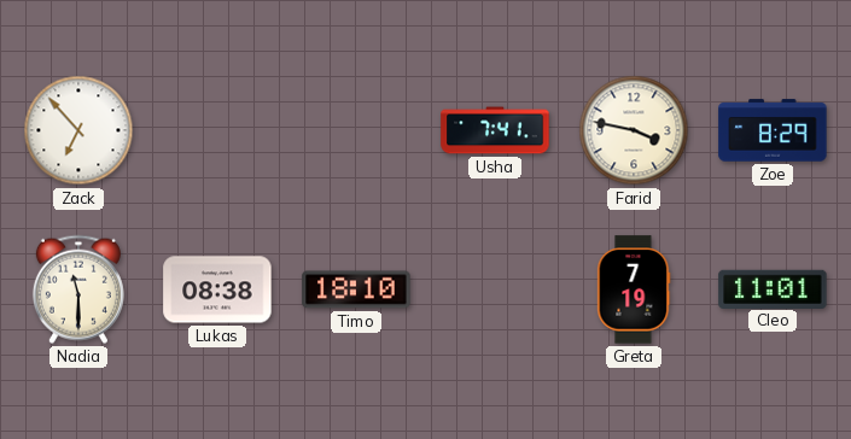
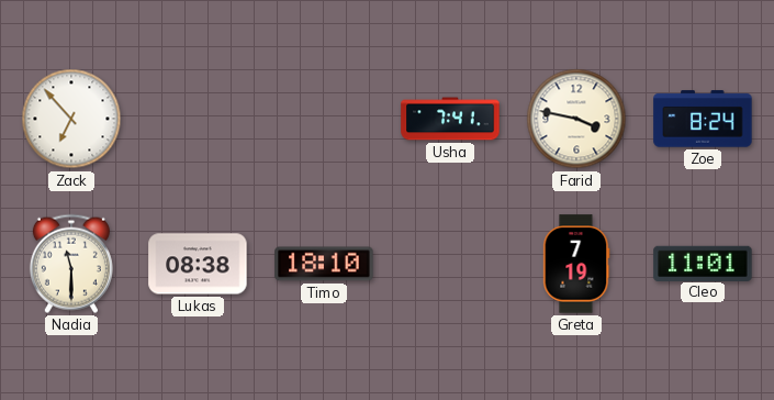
Zoe: 8:29 -> 8:24
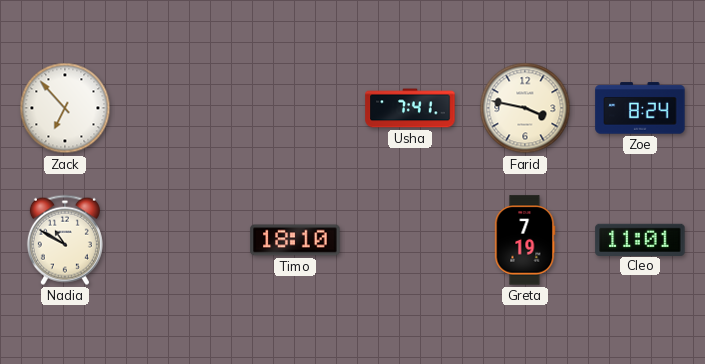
Nadia: 11:30 -> 10:50
Lukas: 08:38 -> none
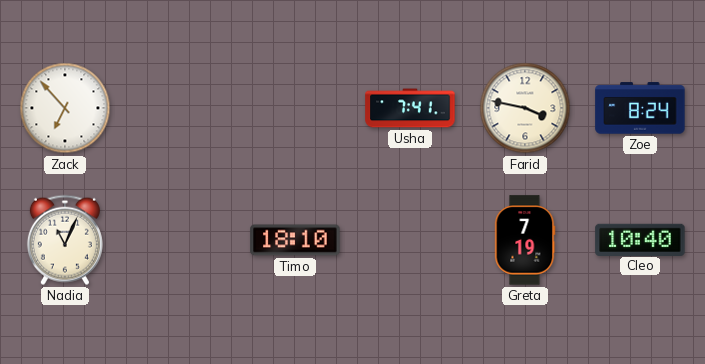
Nadia: 10:50 -> 11:04
Cleo: 11:01 -> 10:40
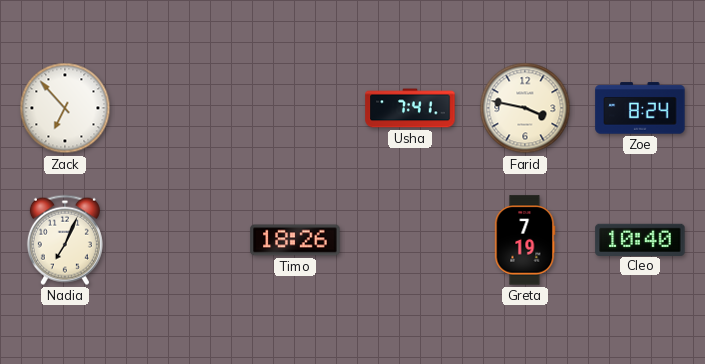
Nadia: 11:04 -> 7:04
Timo: 18:10 -> 18:26
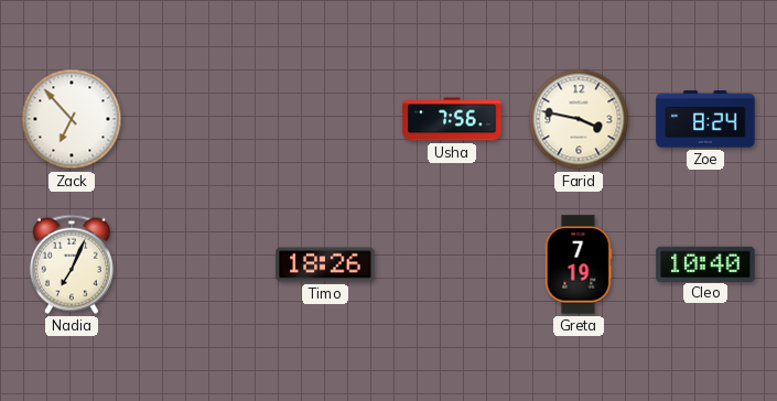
Usha: 7:41 -> 7:56
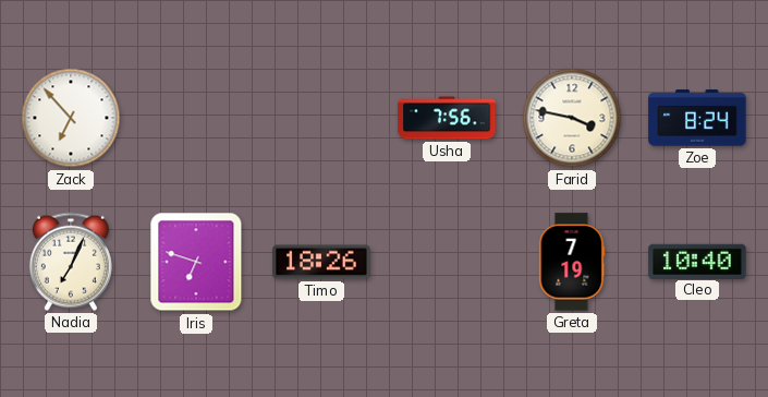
Iris: none -> 6:48
